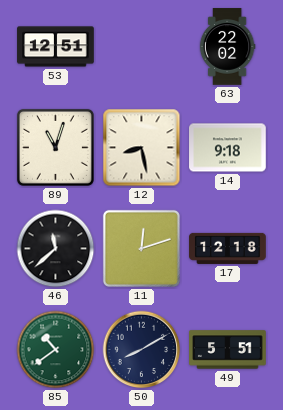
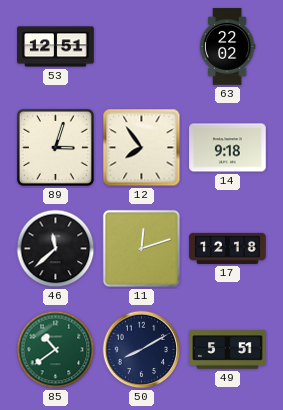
89: 11:03 -> 3:03
12: 8:28 -> 7:54
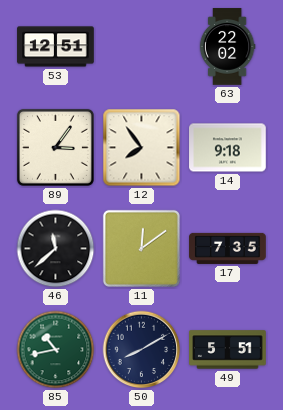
89: 3:03 -> 3:06
11: 12:12 -> 12:09
17: 12:18 -> 7:35
85: 10:39 -> 10:43
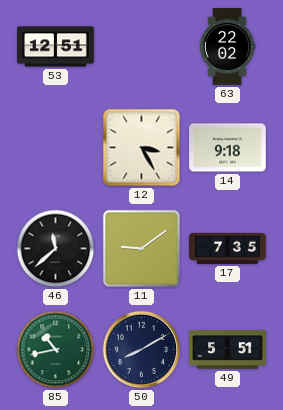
89: 3:06 -> none
12: 7:54 -> 3:25
11: 12:09 -> 9:09
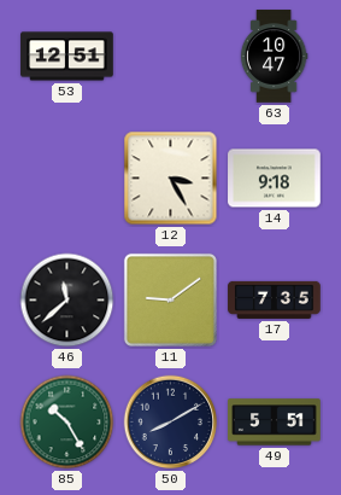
63: 22:02 -> 10:47
85: 10:43 -> 10:25
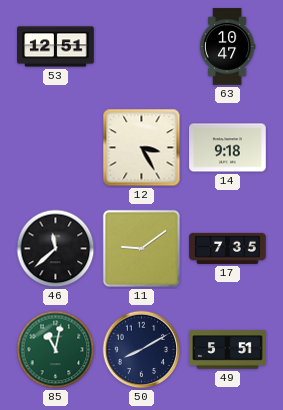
85: 10:25 -> 11:02
